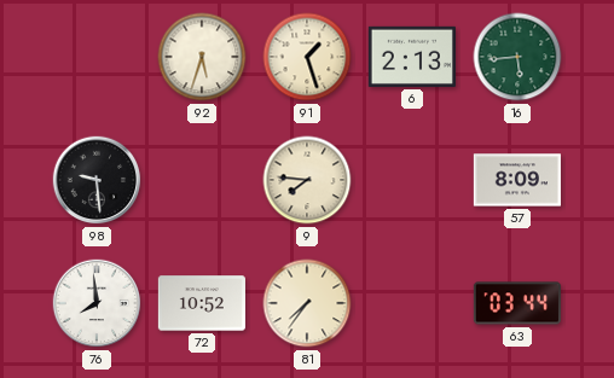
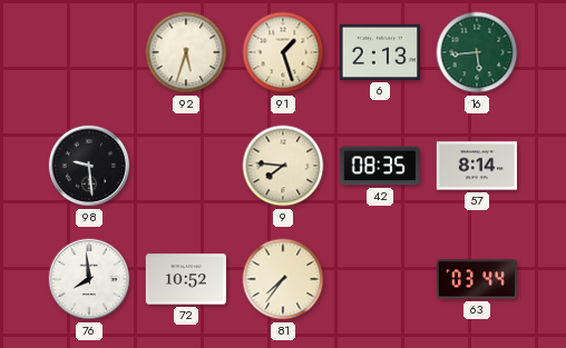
42: none -> 08:35
57: 8:09 -> 8:14
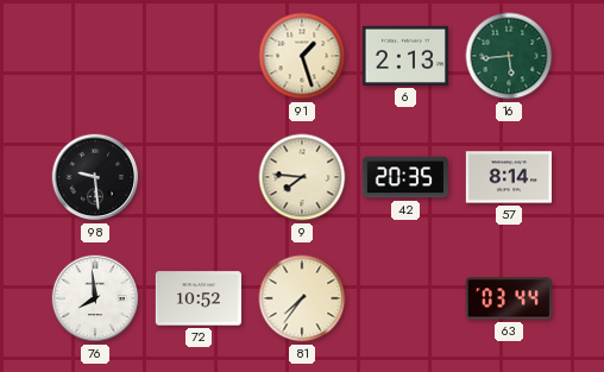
92: 5:33 -> none
42: 08:35 -> 20:35
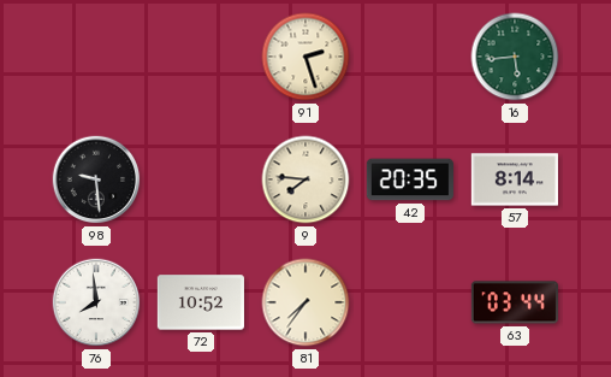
91: 1:27 -> 2:27
6: 2:13 -> none
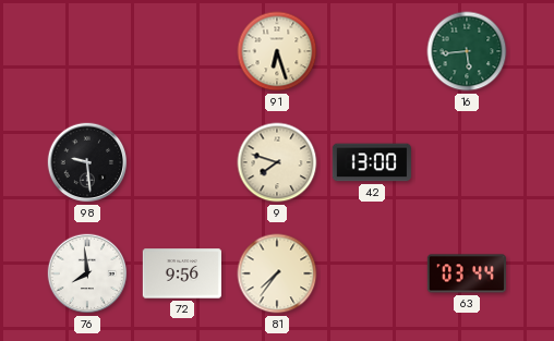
91: 2:27 -> 6:27
9: 7:46 -> 7:48
42: 20:35 -> 13:00
57: 8:14 -> none
72: 10:52 -> 9:56
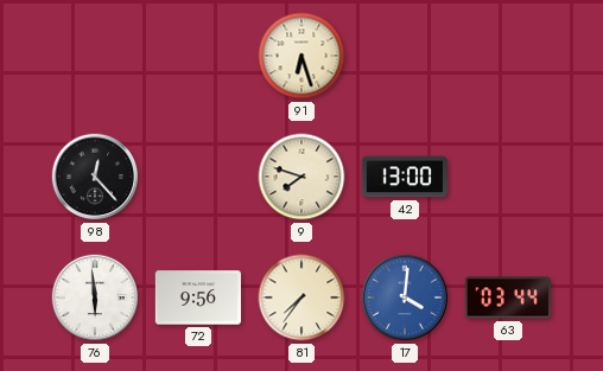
16: 5:44 -> none
98: 9:29 -> 12:23
76: 7:59 -> 5:59
17: none -> 4:01
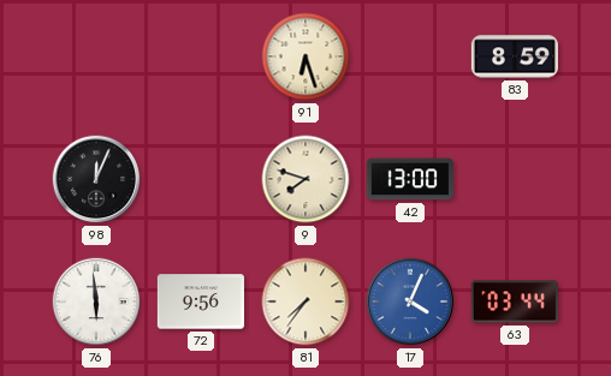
83: none -> 8:59
98: 12:23 -> 12:04
17: 4:01 -> 4:04
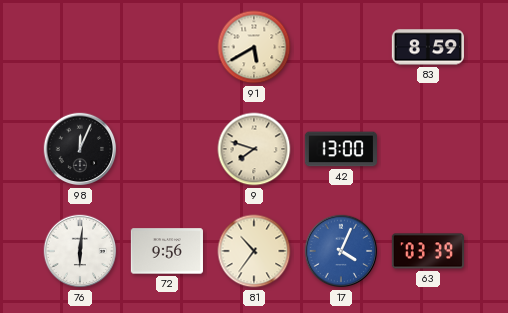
91: 6:27 -> 5:40
76: 5:59 -> 6:01
81: 7:36 -> 10:36
63: 03:44 -> 03:39
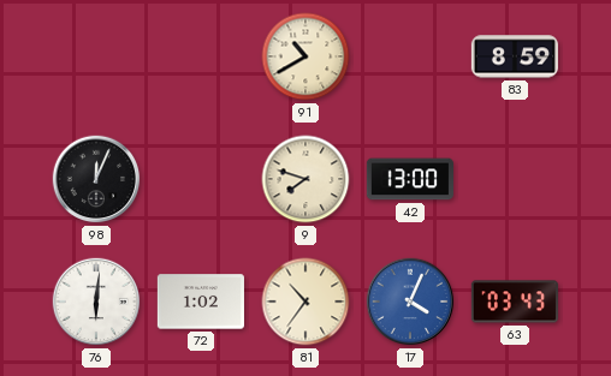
91: 5:40 -> 10:40
72: 9:56 -> 1:02
63: 03:39 -> 03:43
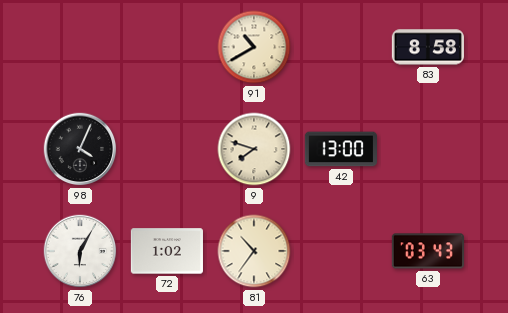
83: 8:59 -> 8:58
98: 12:04 -> 4:04
76: 6:01 -> 6:05
17: 4:04 -> none
